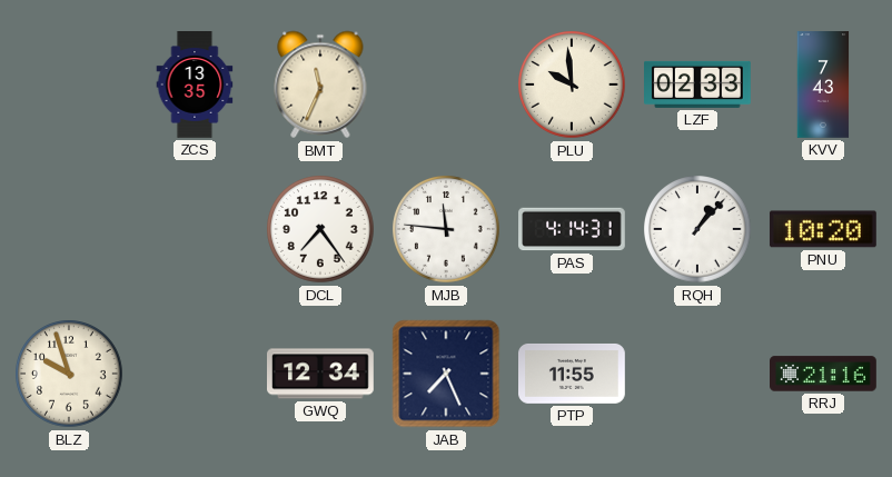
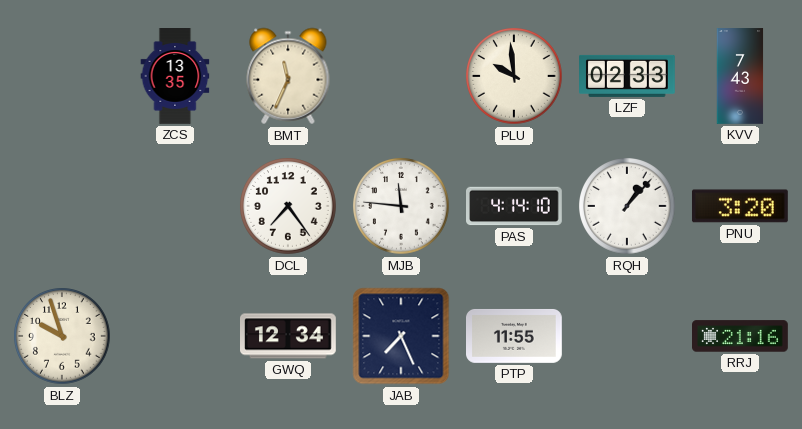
PAS: 4:14:31 -> 4:14:10
PNU: 10:20 -> 3:20
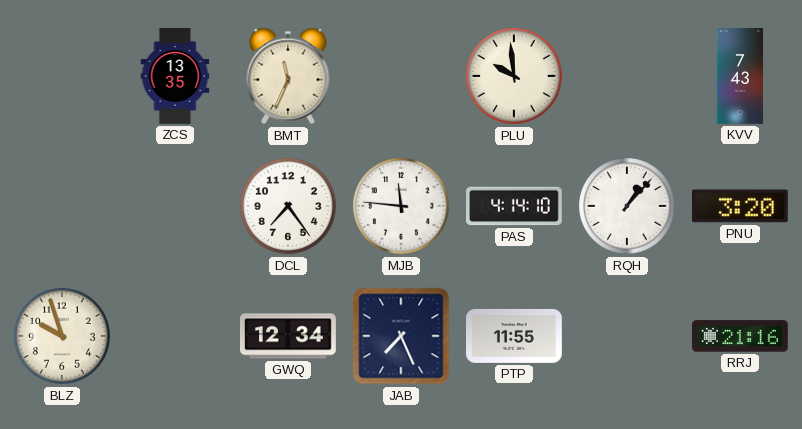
LZF: 02:33 -> none
